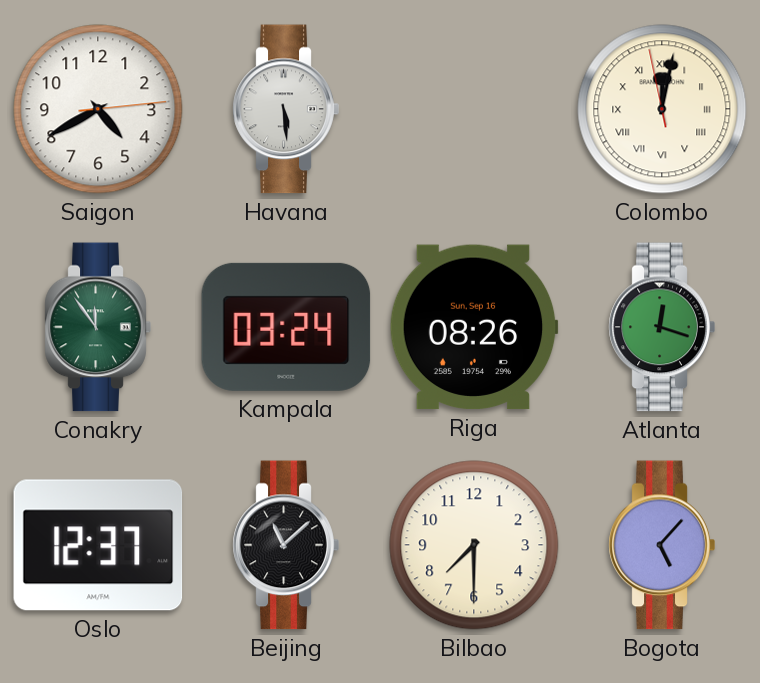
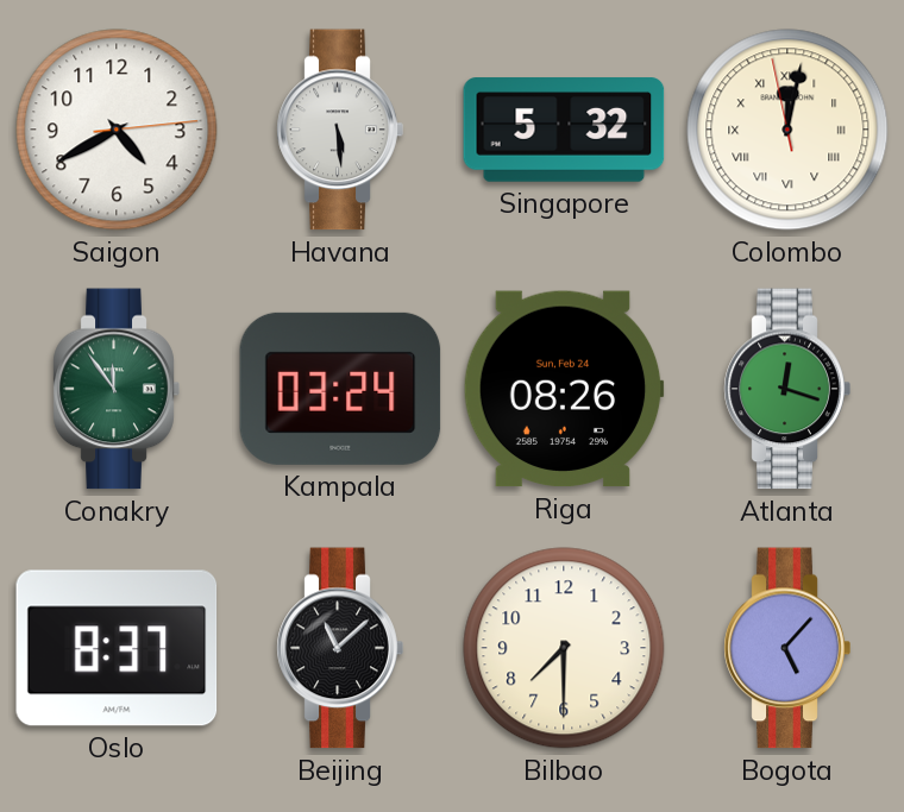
Singapore: none -> 5:32
Riga date: Sun, Sep 16 -> Sun, Feb 24
Oslo: 12:37 -> 8:37
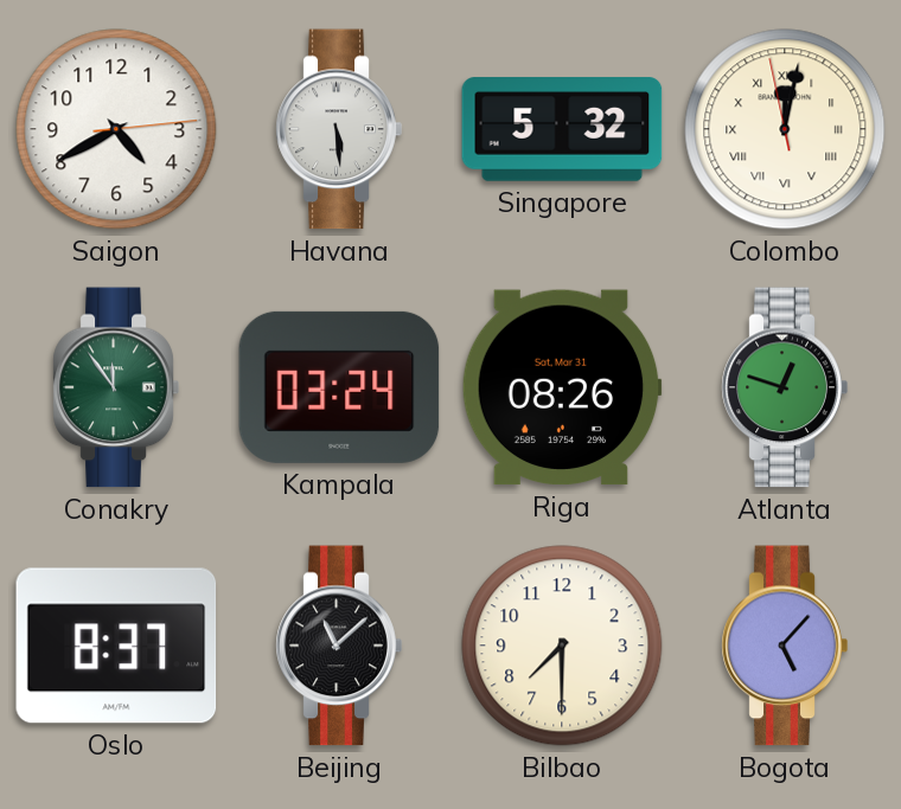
Riga date: Sun, Feb 24 -> Sat, Mar 31
Atlanta: 12:18 -> 12:48
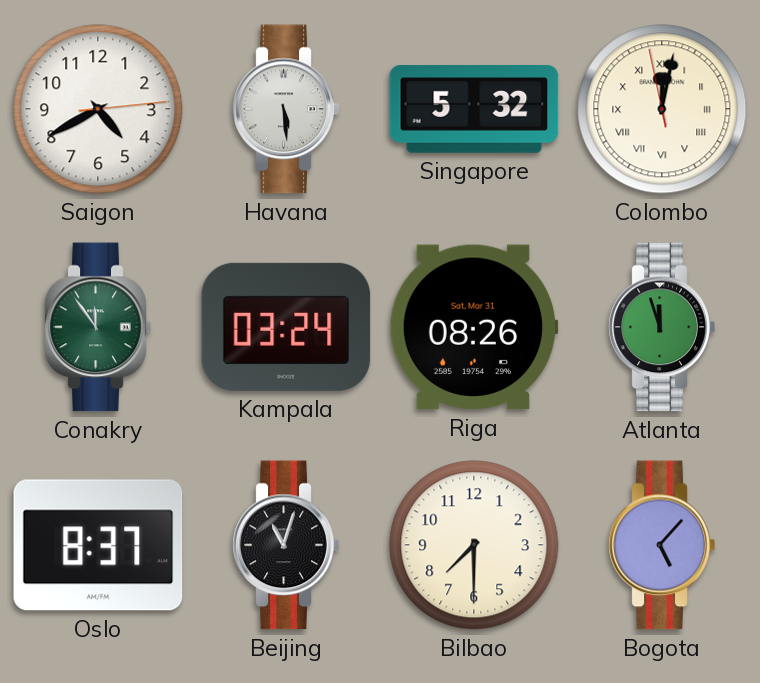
Atlanta: 12:48 -> 11:57
Beijing: 11:08 -> 11:03
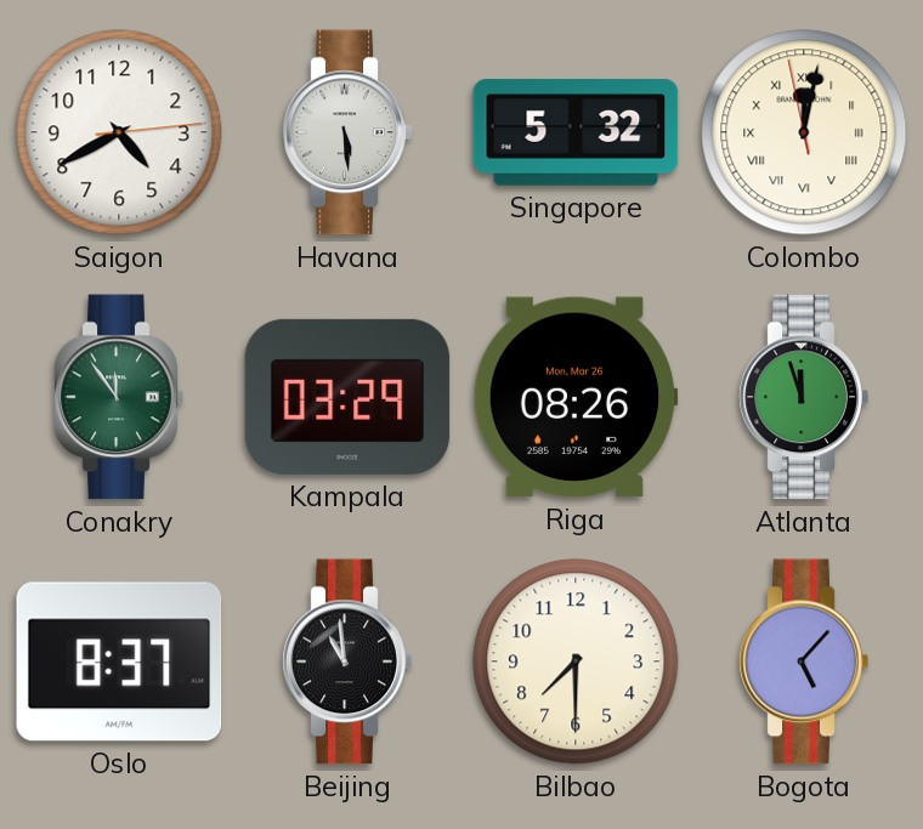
Kampala: 03:24 -> 03:29
Riga date: Sat, Mar 31 -> Mon, Mar 26
Beijing: 11:03 -> 10:59
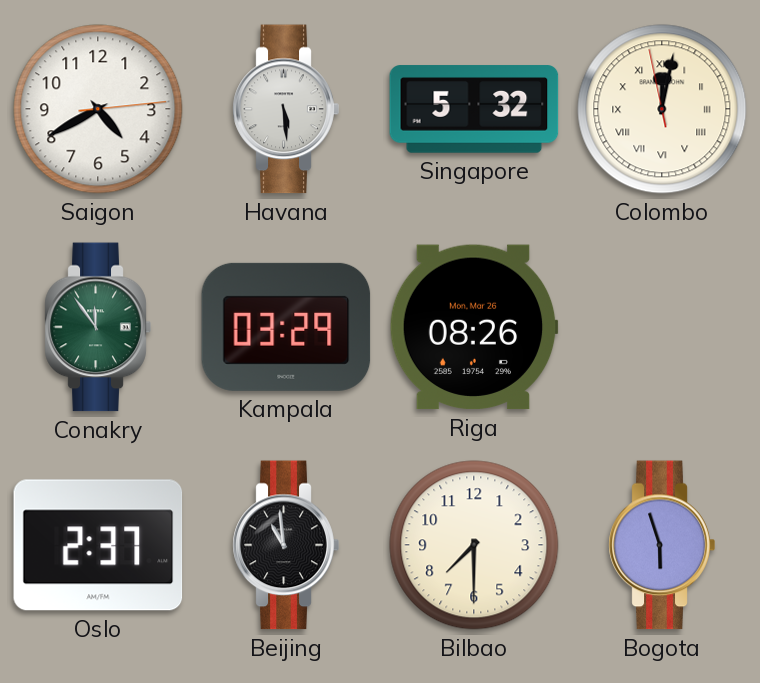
Atlanta: 11:57 -> none
Oslo: 8:37 -> 2:37
Bogota: 5:07 -> 5:57
